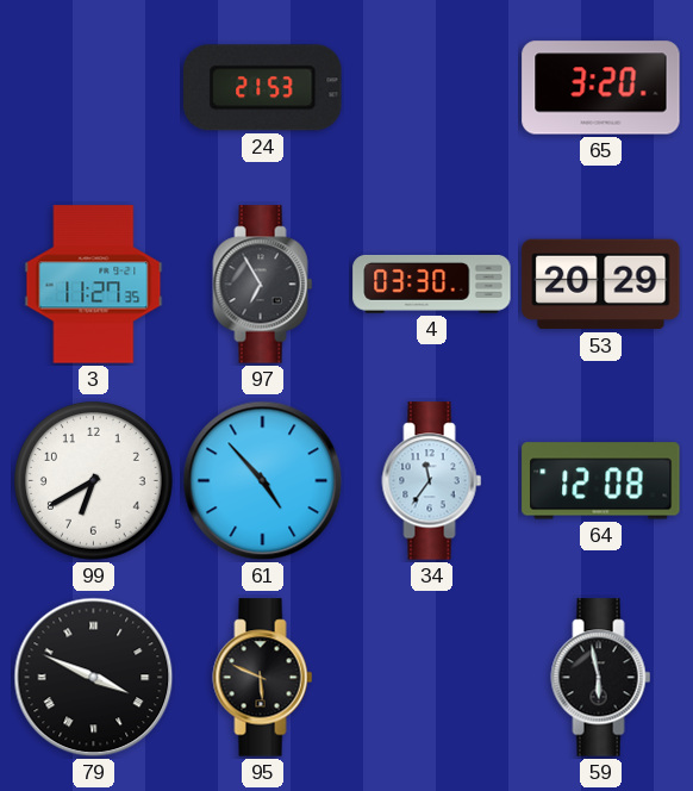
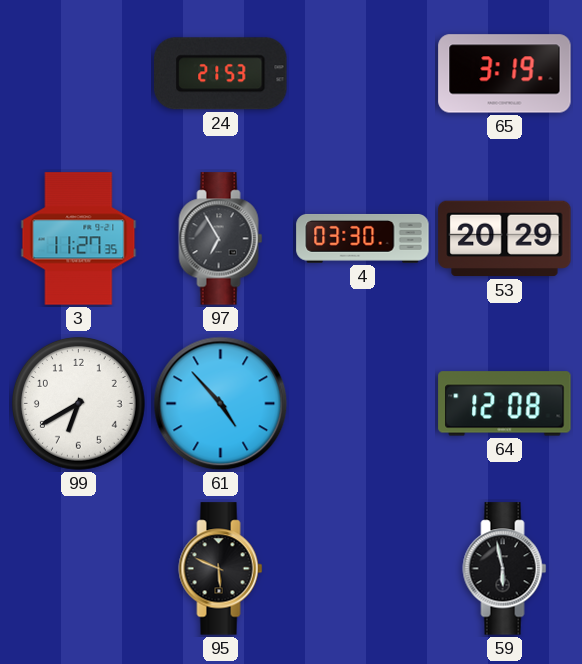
65: 3:20 -> 3:19
34: 11:36 -> none
79: 3:49 -> none
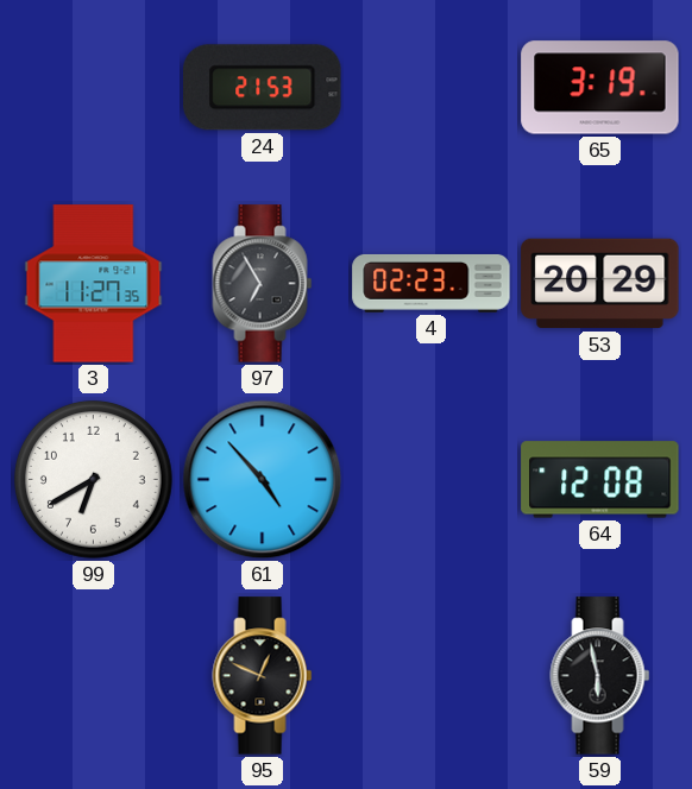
4: 03:30 -> 02:23
95: 5:49 -> 12:49
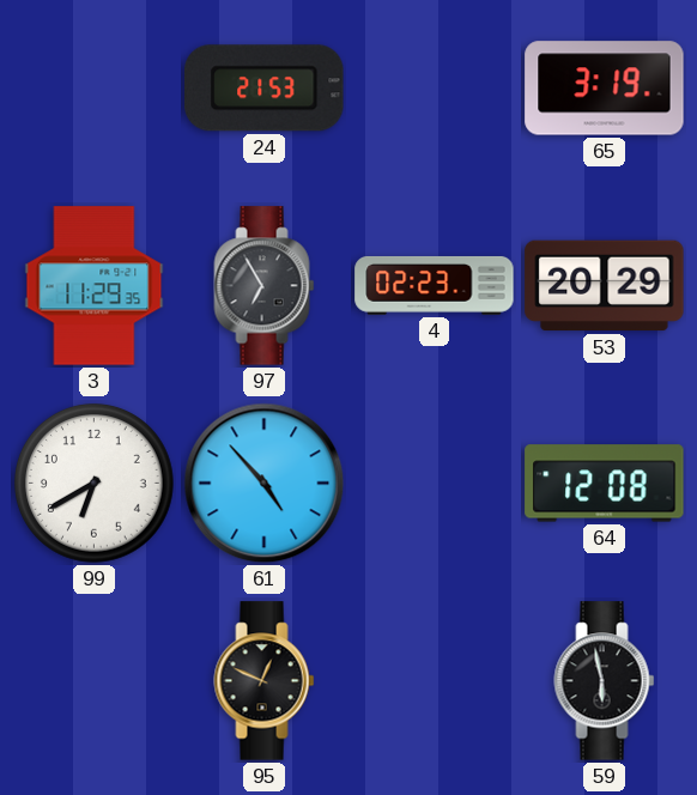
3: 11:27 -> 11:29
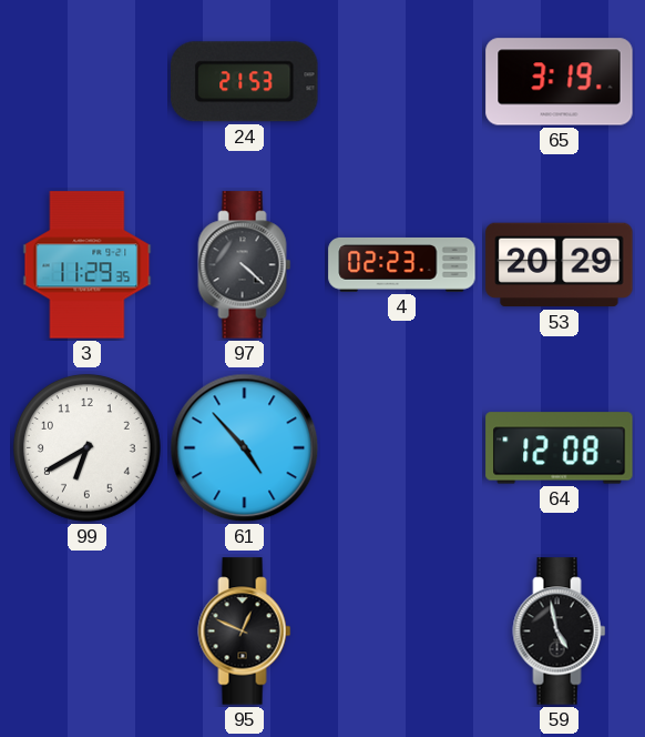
97: 6:55 -> 4:22
59: 5:58 -> 4:58
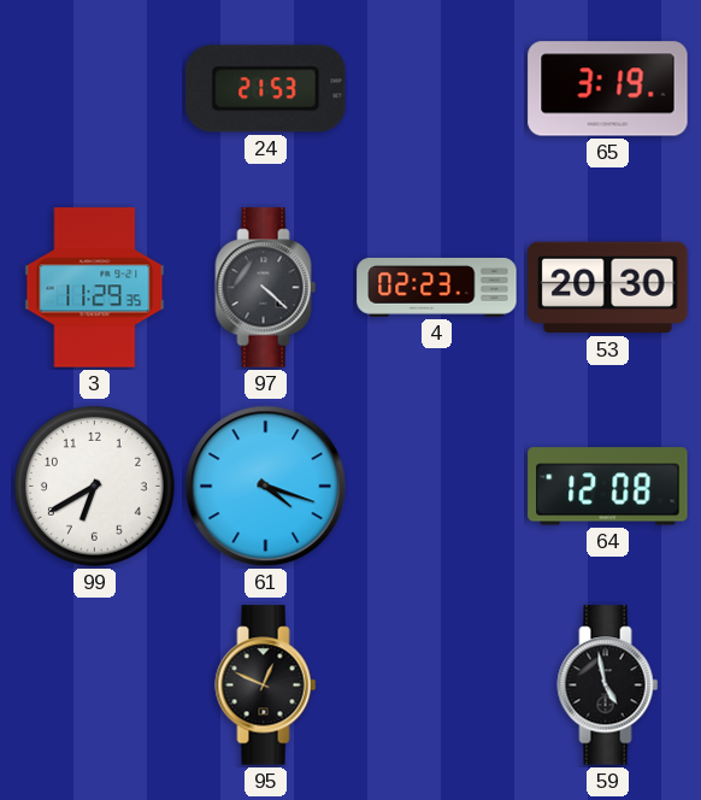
53: 20:29 -> 20:30
61: 4:53 -> 4:18
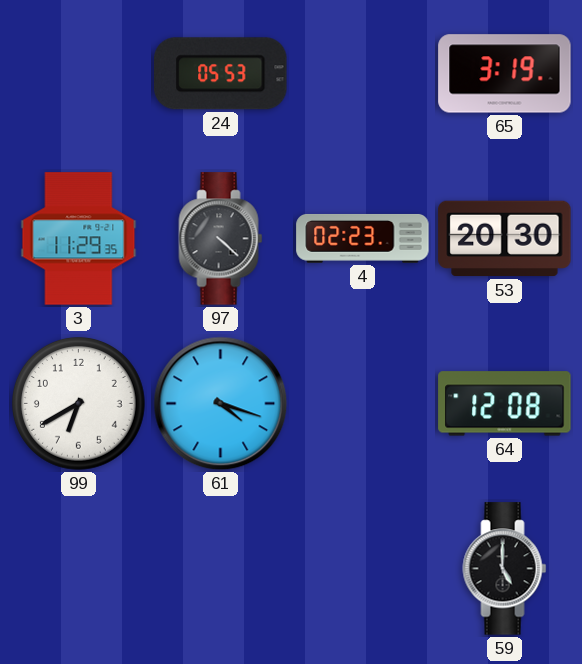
24: 21:53 -> 05:53
95: 12:49 -> none
59: 4:58 -> 5:00
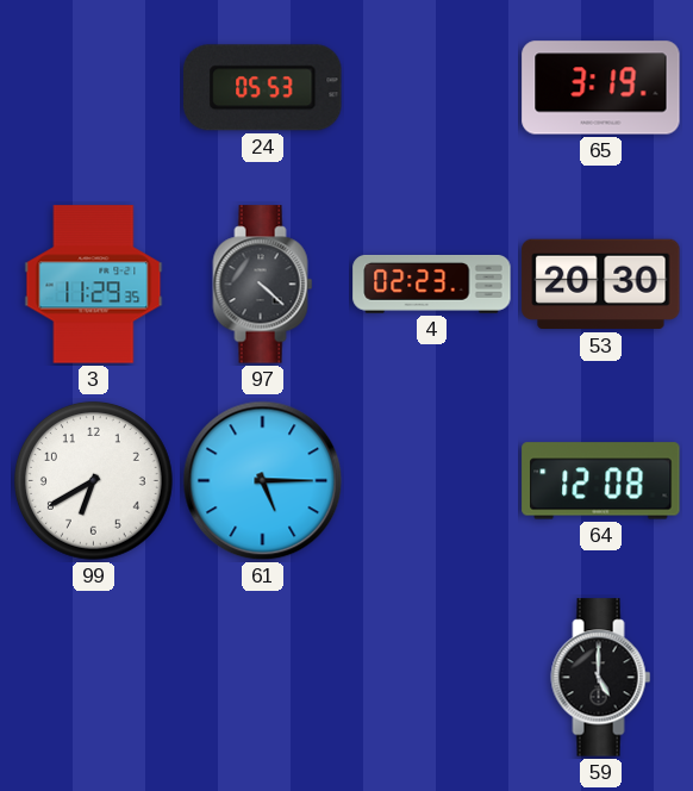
61: 4:18 -> 5:15
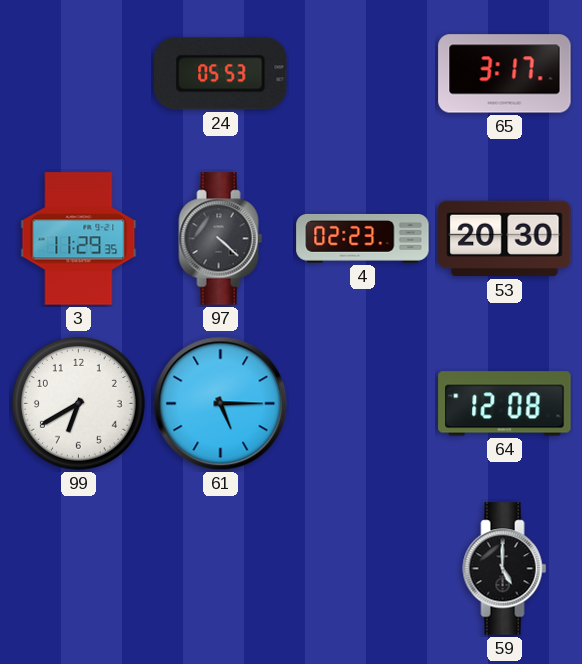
65: 3:19 -> 3:17
